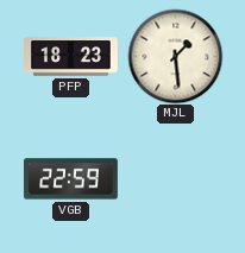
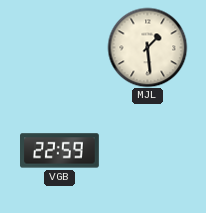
PFP: 18:23 -> none
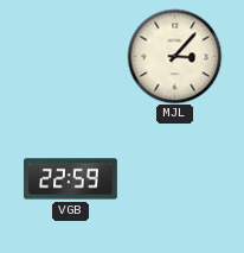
MJL: 1:29 -> 3:07
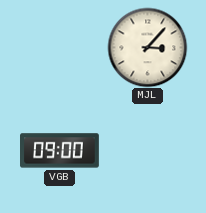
VGB: 22:59 -> 09:00
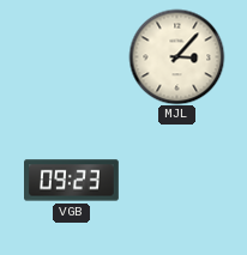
VGB: 09:00 -> 09:23
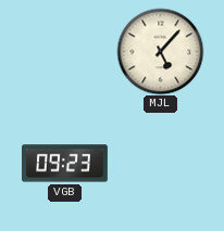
MJL: 3:07 -> 5:07
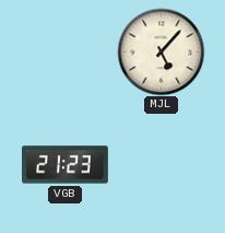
VGB: 09:23 -> 21:23
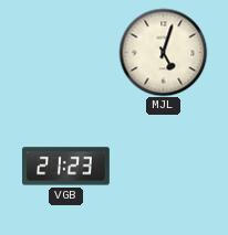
MJL: 5:07 -> 5:03
